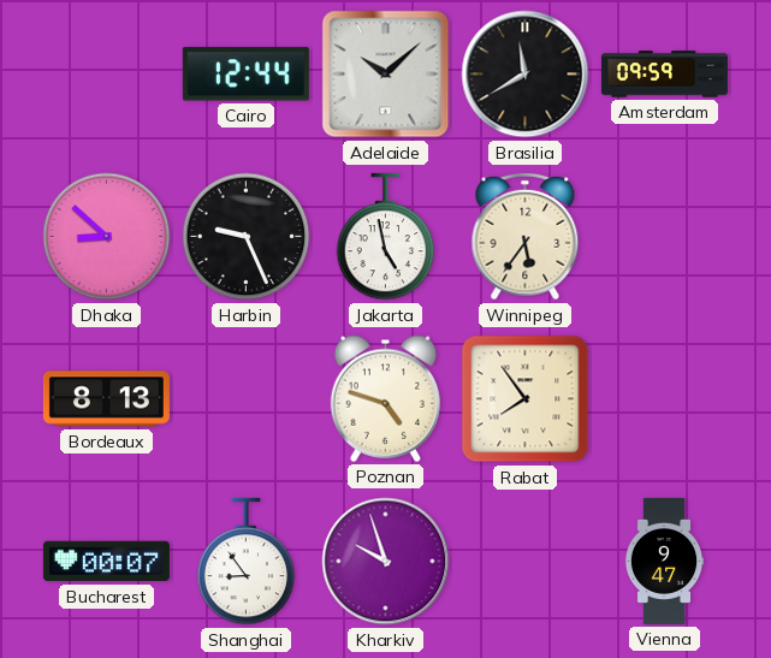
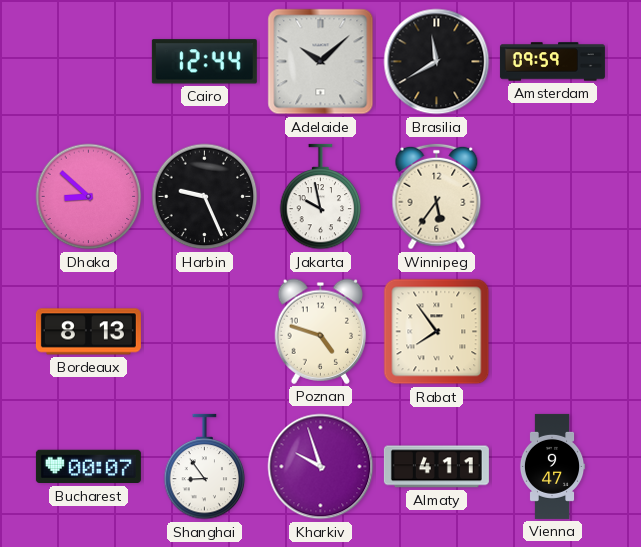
Jakarta: 4:58 -> 9:58
Almaty: none -> 4:11
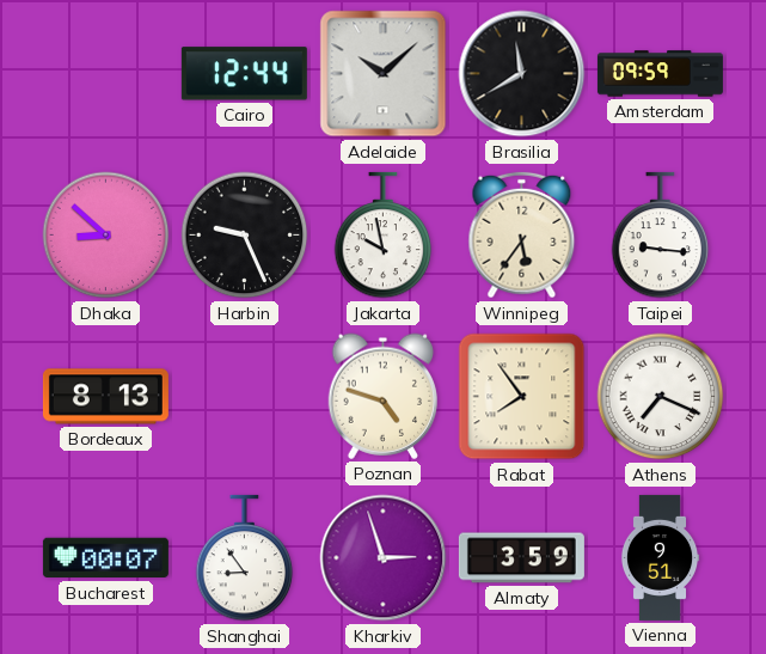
Taipei: none -> 9:16
Athens: none -> 7:19
Kharkiv: 9:57 -> 2:57
Almaty: 4:11 -> 3:59
Vienna: 9:47 -> 9:51
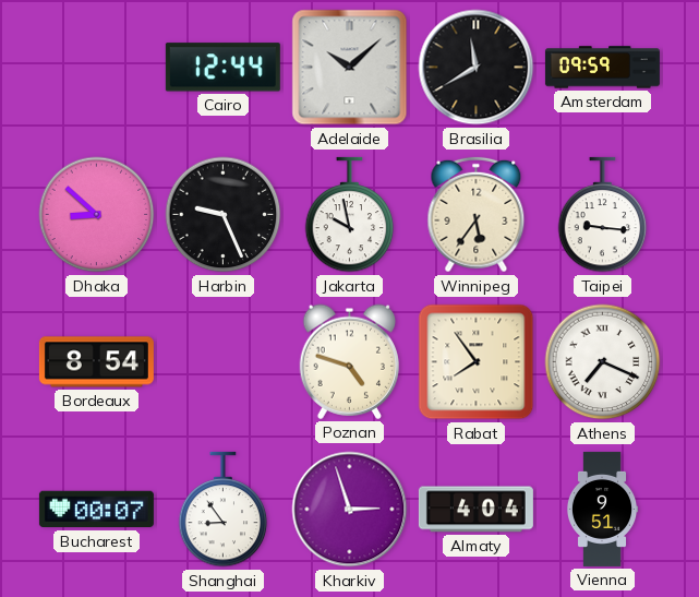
Bordeaux: 8:13 -> 8:54
Almaty: 3:59 -> 4:04
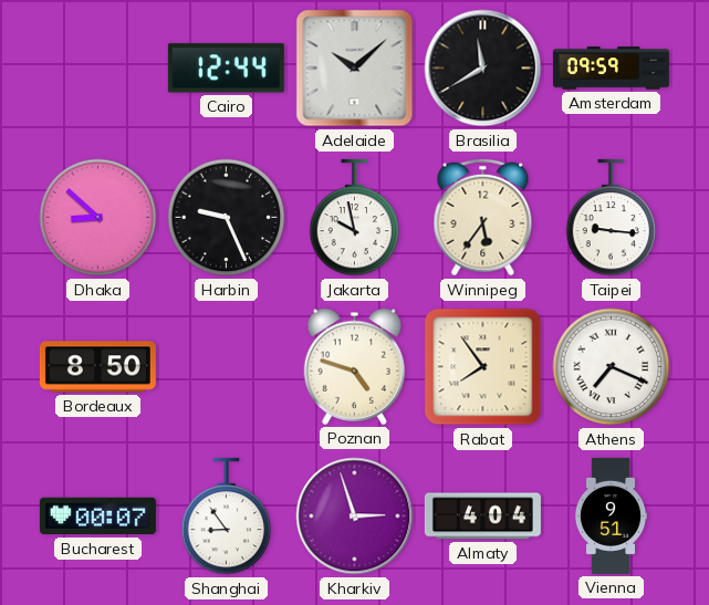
Bordeaux: 8:54 -> 8:50
